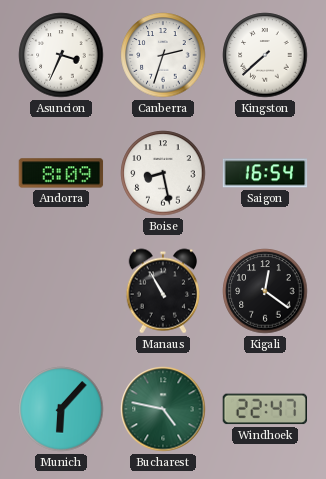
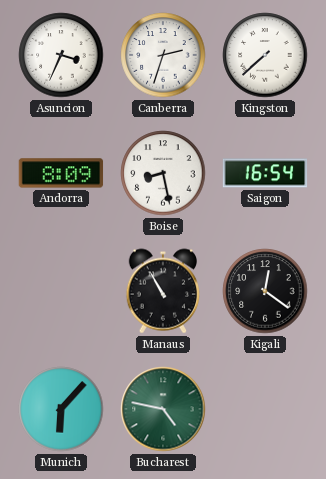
Windhoek: 22:47 -> none
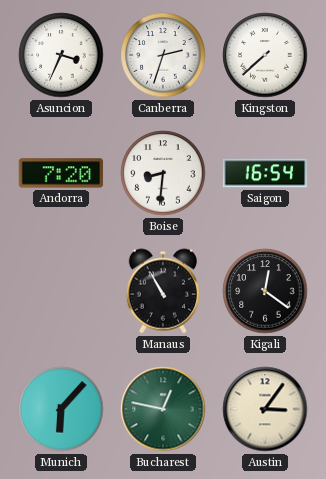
Andorra: 8:09 -> 7:20
Boise: 8:28 -> 8:31
Bucharest: 4:47 -> 12:47
Austin: none -> 3:06
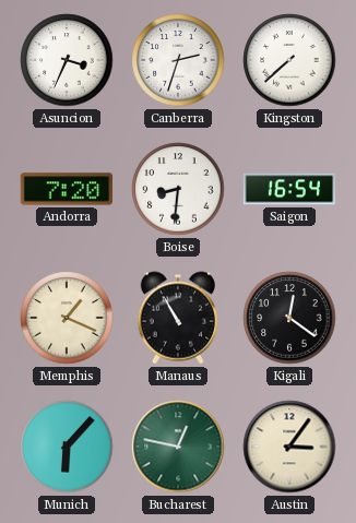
Memphis: none -> 1:19
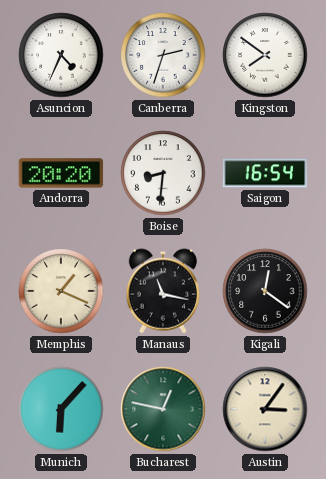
Asuncion: 3:34 -> 4:34
Kingston: 7:38 -> 7:51
Andorra: 7:20 -> 20:20
Manaus: 10:55 -> 11:17
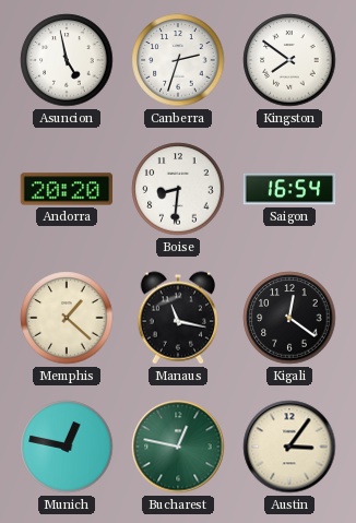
Asuncion: 4:34 -> 4:58
Memphis: 1:19 -> 1:22
Munich: 6:07 -> 12:47
